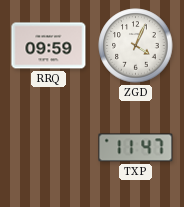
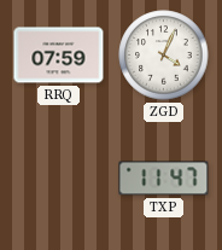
RRQ: 09:59 -> 07:59
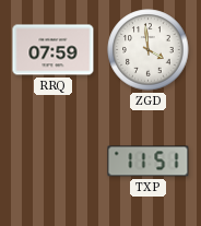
ZGD: 4:04 -> 3:59
TXP: 11:47 -> 11:51
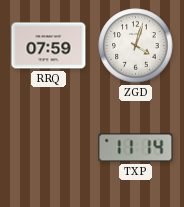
ZGD: 3:59 -> 4:03
TXP: 11:51 -> 11:14
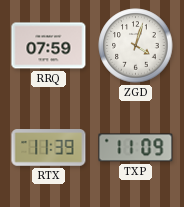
RTX: none -> 11:39
TXP: 11:14 -> 11:09
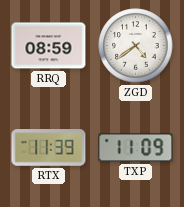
RRQ: 07:59 -> 08:59
ZGD: 4:03 -> 4:39
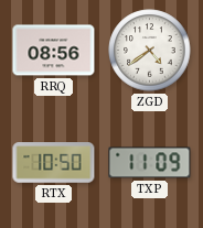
RRQ: 08:59 -> 08:56
RTX: 11:39 -> 10:50
